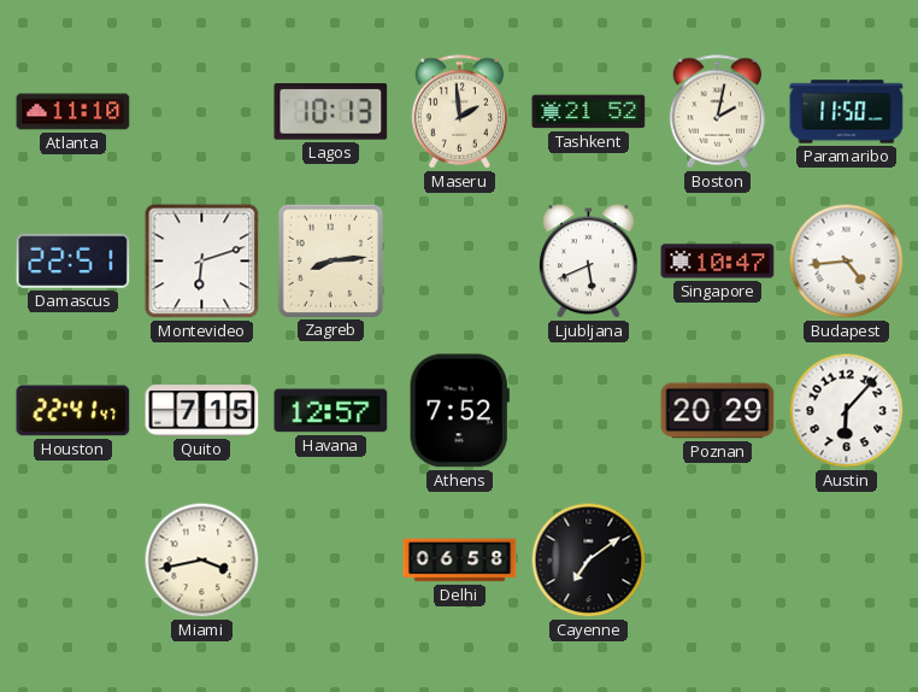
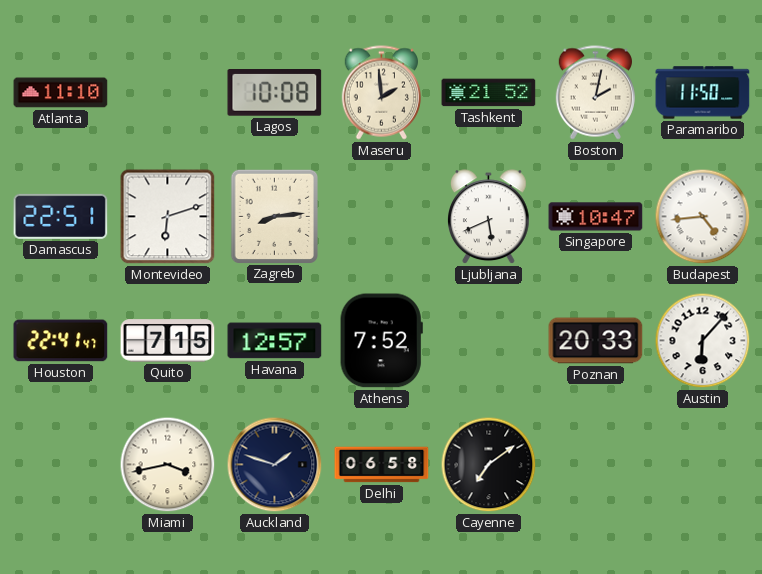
Lagos: 10:13 -> 10:08
Poznan: 20:29 -> 20:33
Auckland: none -> 1:48
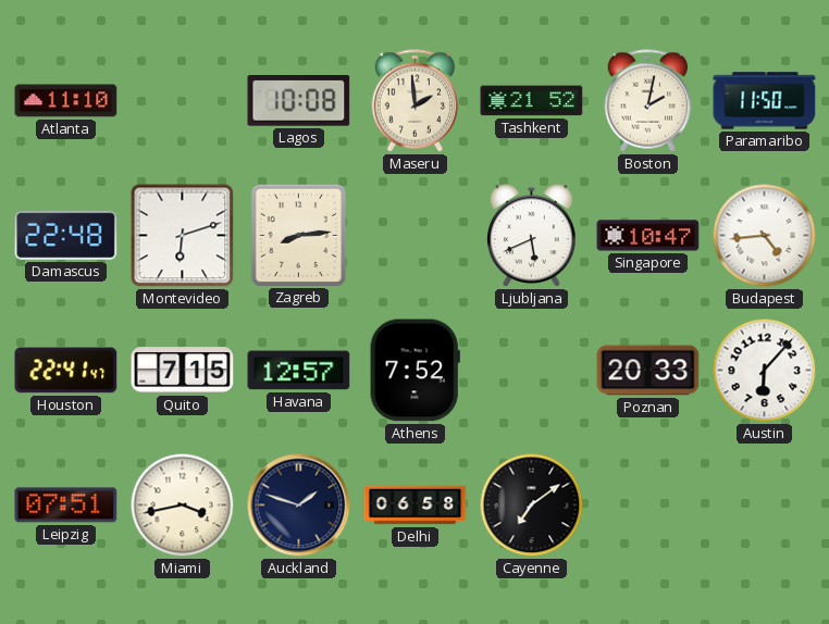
Damascus: 22:51 -> 22:48
Leipzig: none -> 07:51
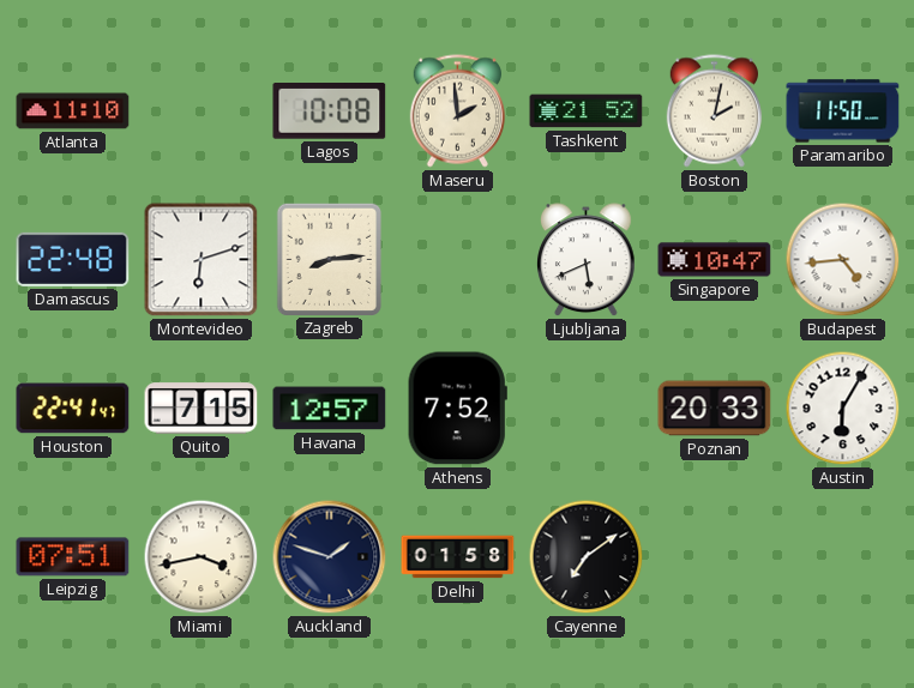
Austin: 6:07 -> 6:05
Delhi: 06:58 -> 01:58
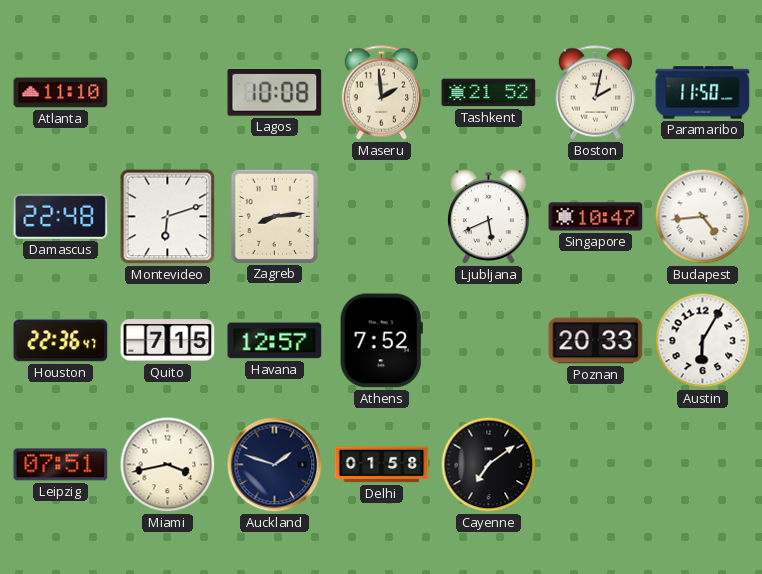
Houston: 22:41 -> 22:36
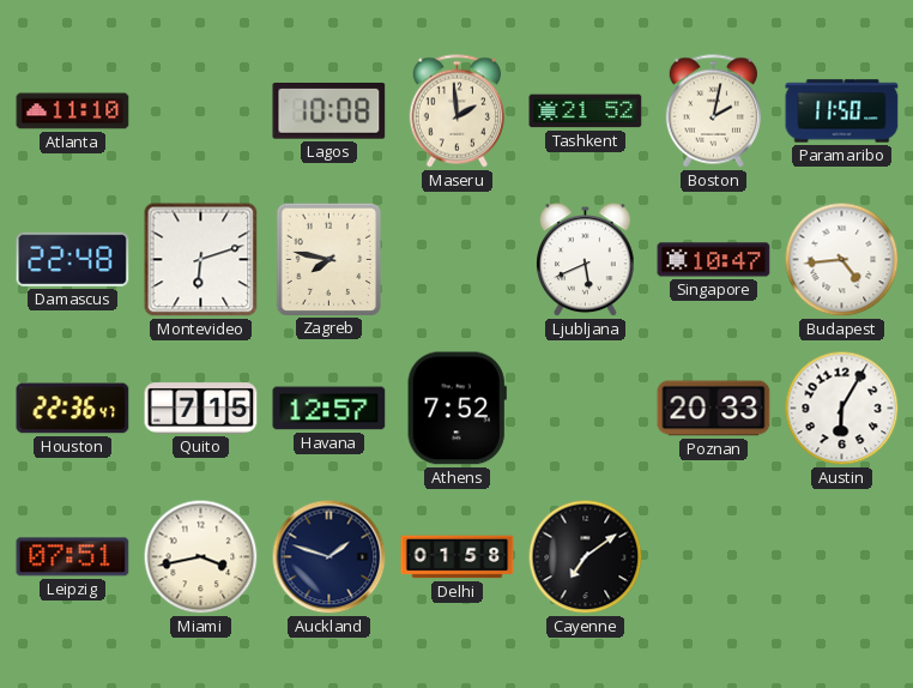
Zagreb: 8:14 -> 7:47
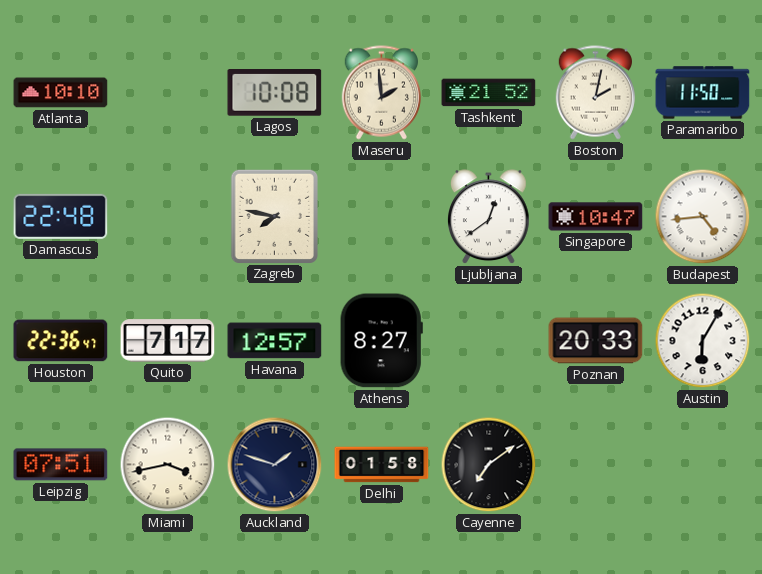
Atlanta: 11:10 -> 10:10
Montevideo: 6:12 -> none
Ljubljana: 5:41 -> 12:39
Quito: 7:15 -> 7:17
Athens: 7:52 -> 8:27
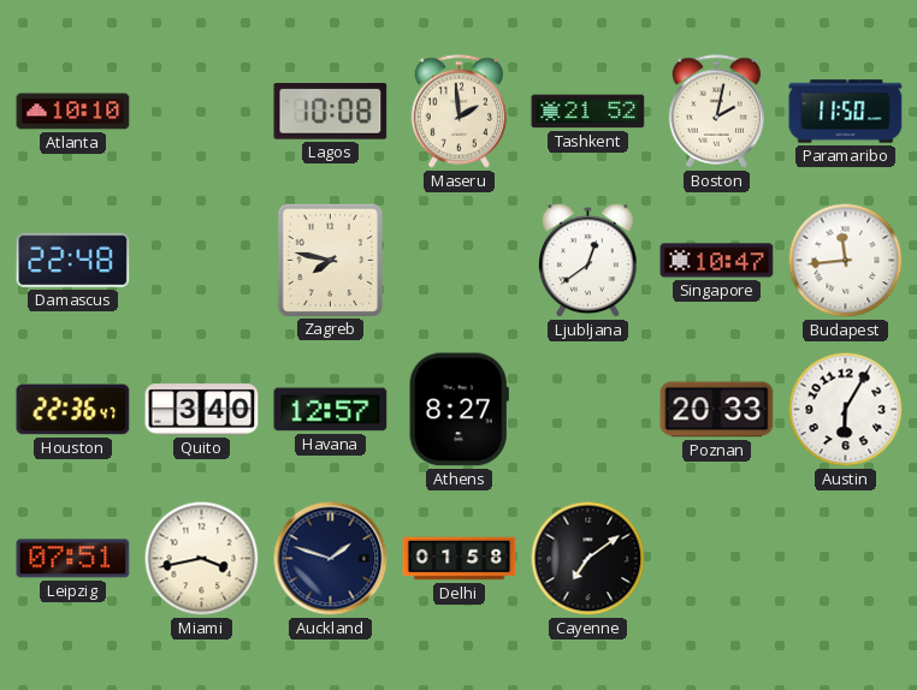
Budapest: 4:44 -> 11:44
Quito: 7:17 -> 3:40
